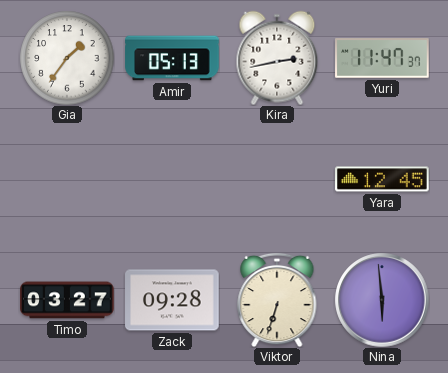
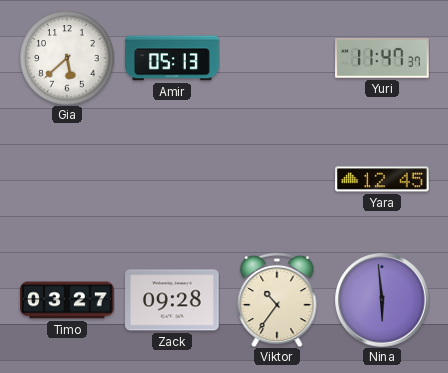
Gia: 1:36 -> 5:38
Kira: 2:43 -> none
Viktor: 6:33 -> 10:36
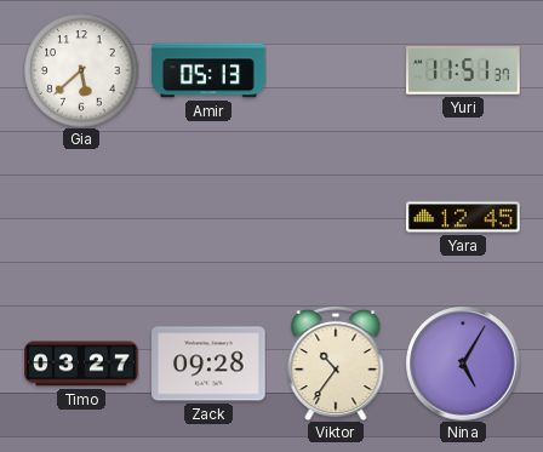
Yuri: 11:47 -> 11:51
Nina: 5:59 -> 5:05
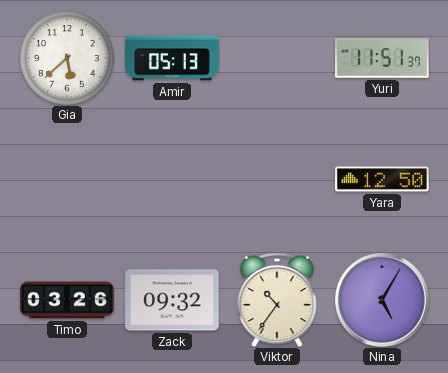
Yara: 12:45 -> 12:50
Timo: 03:27 -> 03:26
Zack: 09:28 -> 09:32
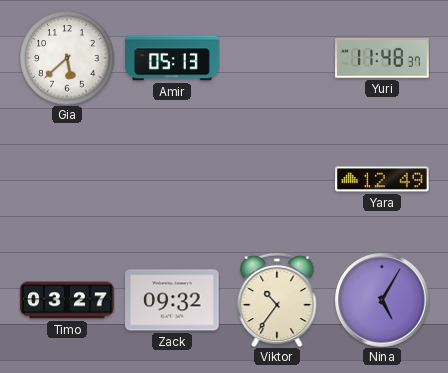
Yuri: 11:51 -> 11:48
Yara: 12:50 -> 12:49
Timo: 03:26 -> 03:27
